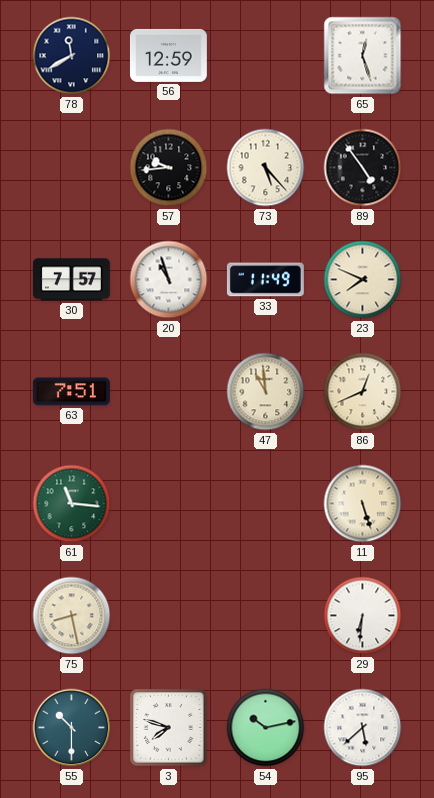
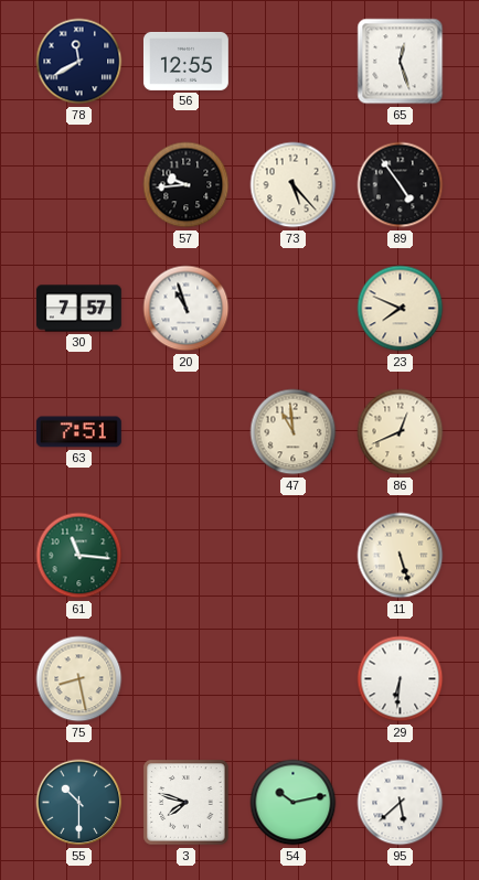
56: 12:59 -> 12:55
33: 11:49 -> none
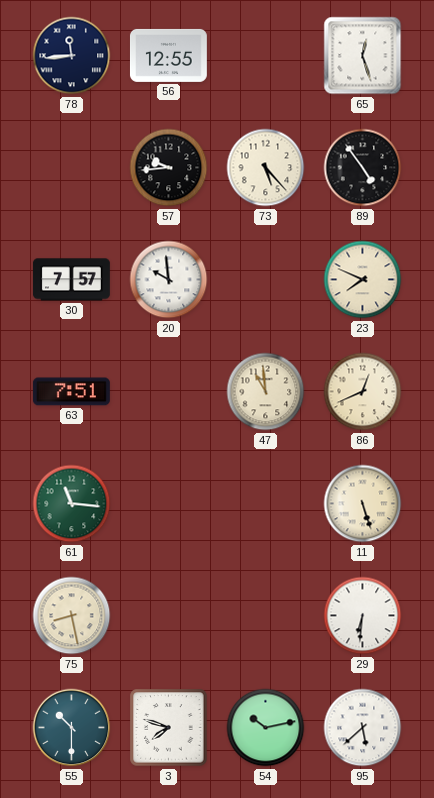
78: 11:40 -> 11:44
20: 10:57 -> 9:59
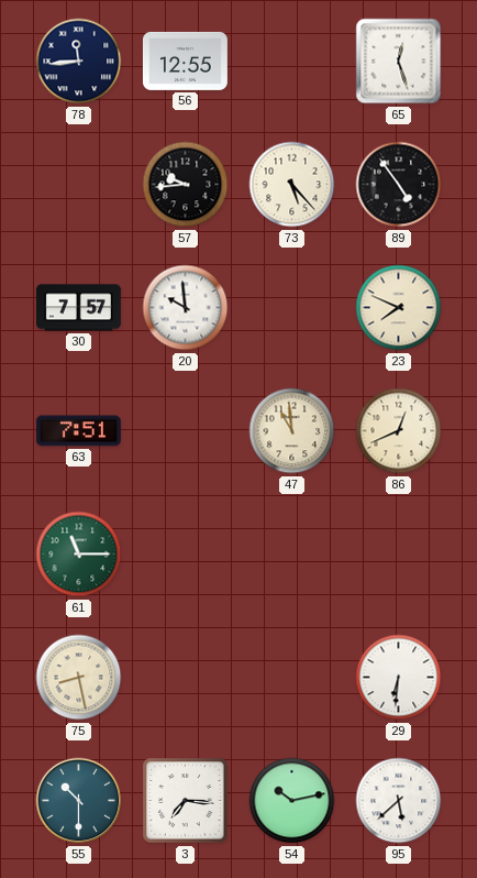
61: 11:16 -> 11:15
11: 5:27 -> none
3: 7:48 -> 7:16
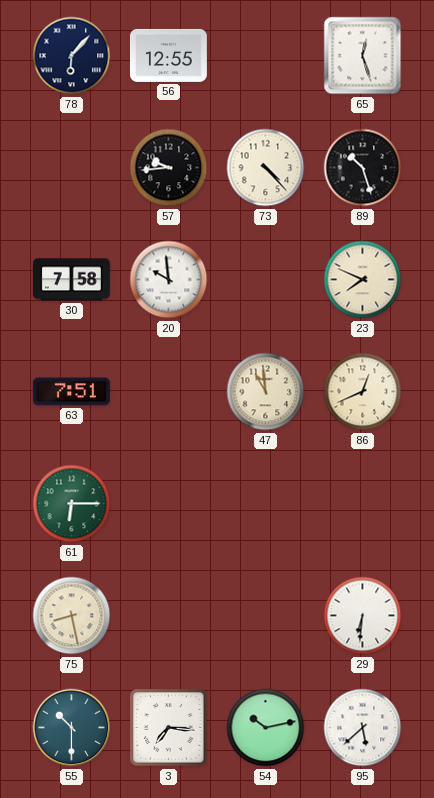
78: 11:44 -> 6:07
73: 5:23 -> 4:23
89: 4:54 -> 10:27
30: 7:57 -> 7:58
61: 11:15 -> 6:15
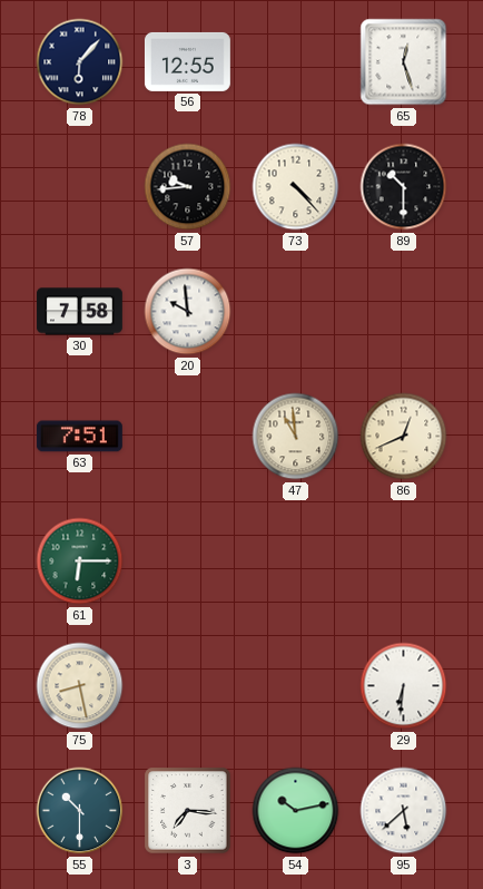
89: 10:27 -> 10:30
23: 7:49 -> none
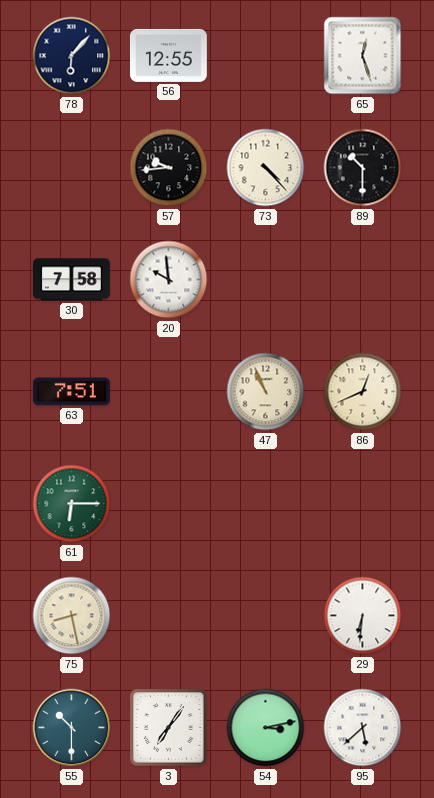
47: 10:59 -> 10:56
3: 7:16 -> 7:06
54: 10:13 -> 3:13
